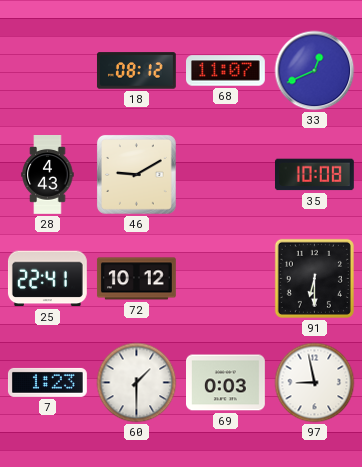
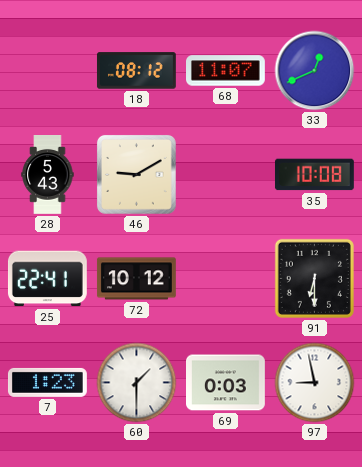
28: 4:43 -> 5:43
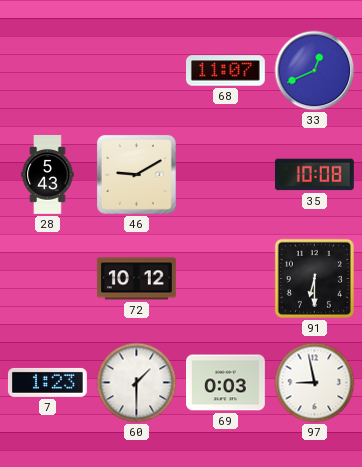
18: 08:12 -> none
25: 22:41 -> none
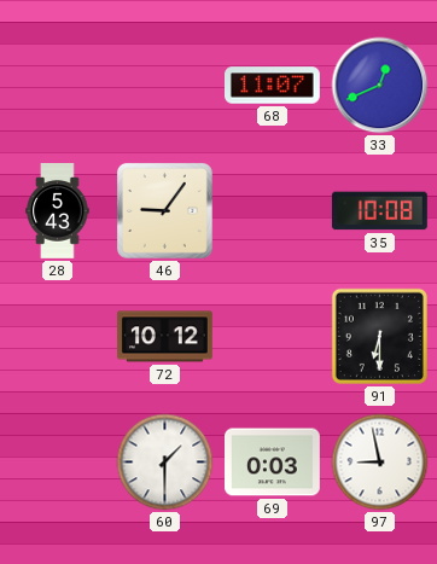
46: 9:10 -> 9:06
7: 1:23 -> none
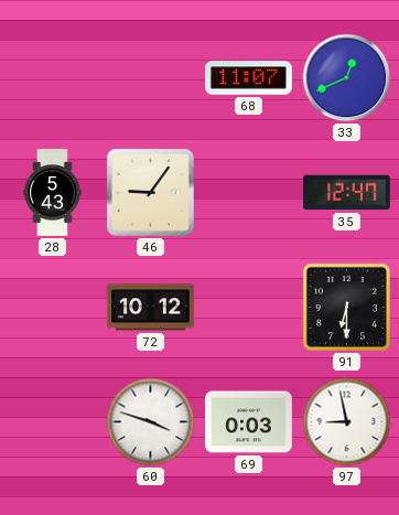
35: 10:08 -> 12:47
60: 1:30 -> 3:48
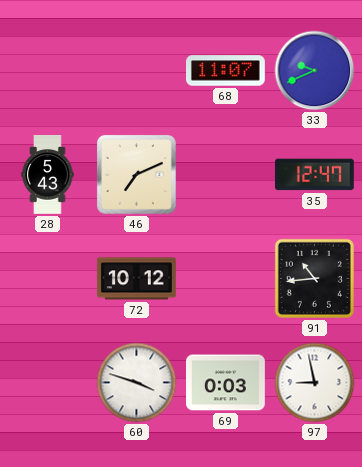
33: 12:41 -> 9:41
46: 9:06 -> 7:11
91: 6:30 -> 10:44
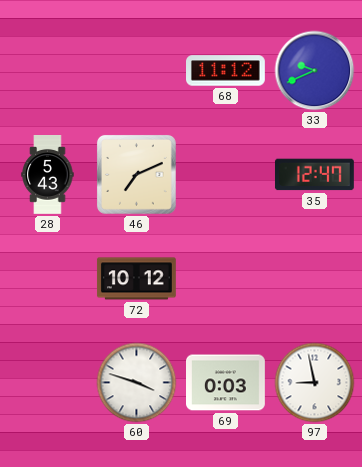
68: 11:07 -> 11:12
91: 10:44 -> none
